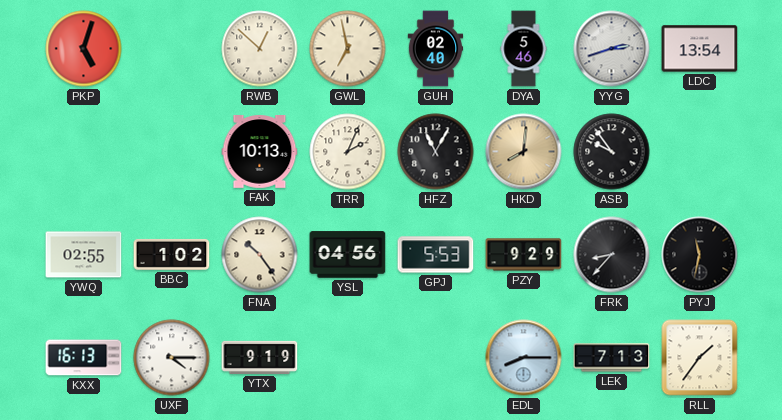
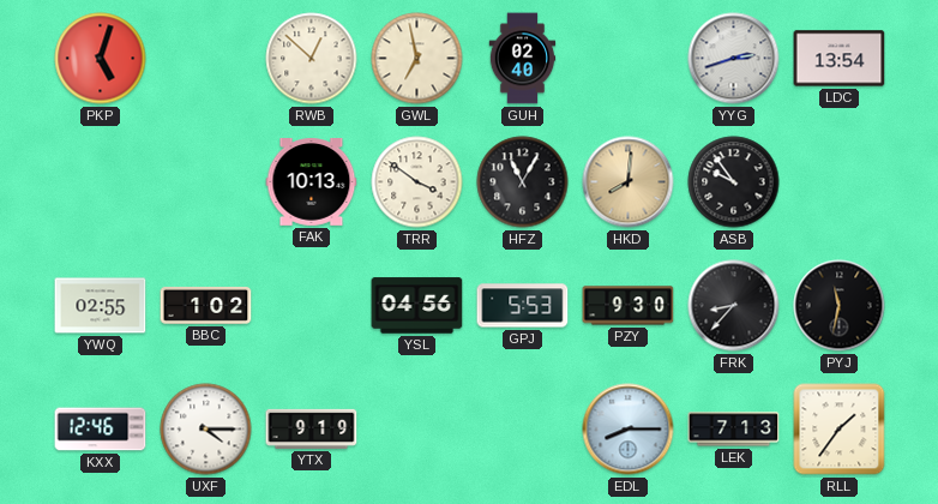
DYA: 5:46 -> none
TRR: 2:04 -> 3:51
FNA: 10:24 -> none
PZY: 9:29 -> 9:30
KXX: 16:13 -> 12:46
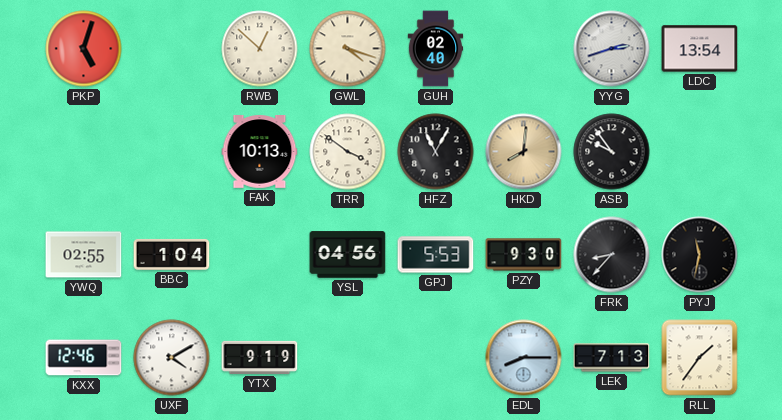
GWL: 6:58 -> 4:18
BBC: 1:02 -> 1:04
UXF: 4:15 -> 4:10
